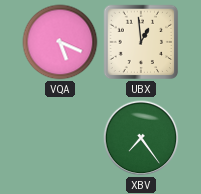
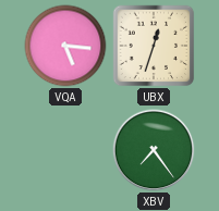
VQA: 5:19 -> 5:16
UBX: 12:59 -> 12:33
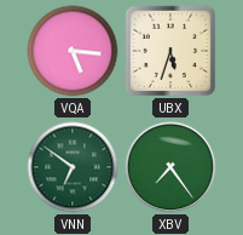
UBX: 12:33 -> 5:33
VNN: none -> 6:51
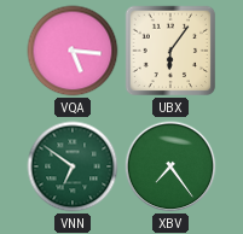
UBX: 5:33 -> 6:06
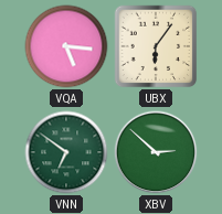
XBV: 7:24 -> 2:52
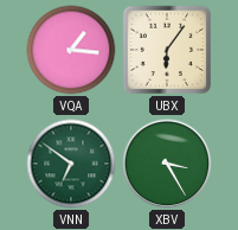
VQA: 5:16 -> 1:16
XBV: 2:52 -> 3:25
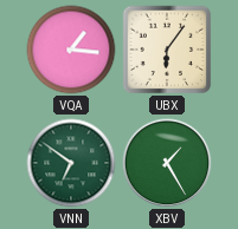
XBV: 3:25 -> 1:25
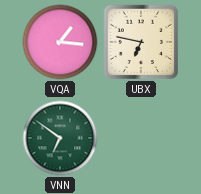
UBX: 6:06 -> 6:47
XBV: 1:25 -> none
